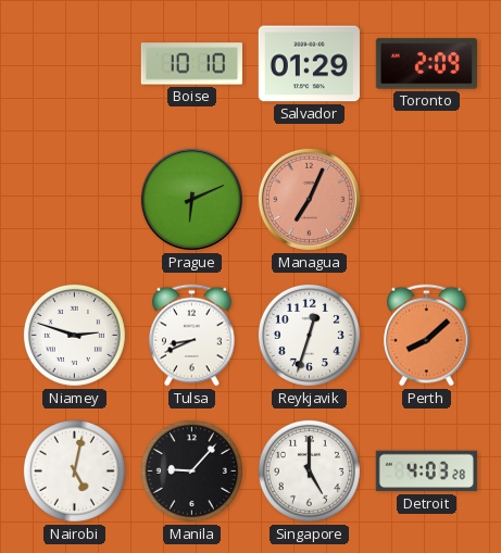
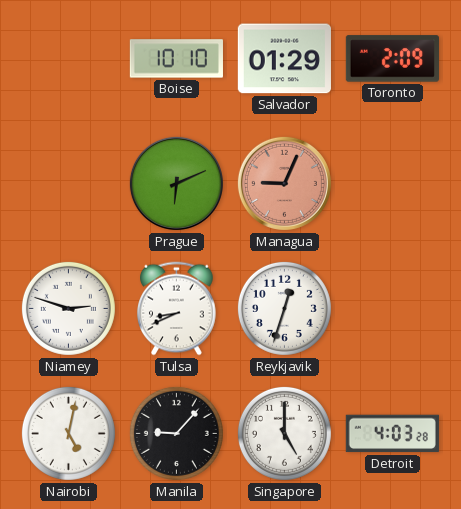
Managua: 7:04 -> 9:04
Perth: 8:08 -> none
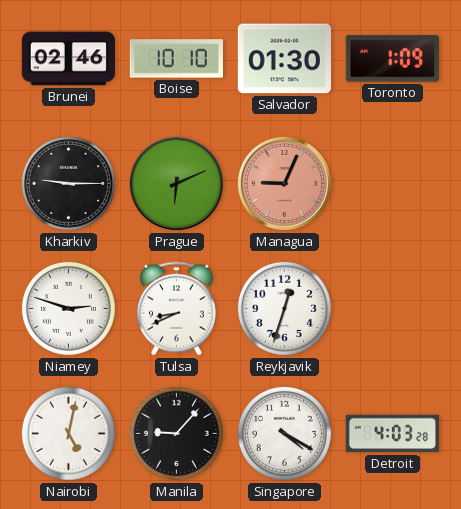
Brunei: none -> 02:46
Salvador: 01:29 -> 01:30
Toronto: 2:09 -> 1:09
Kharkiv: none -> 9:15
Singapore: 5:00 -> 4:20
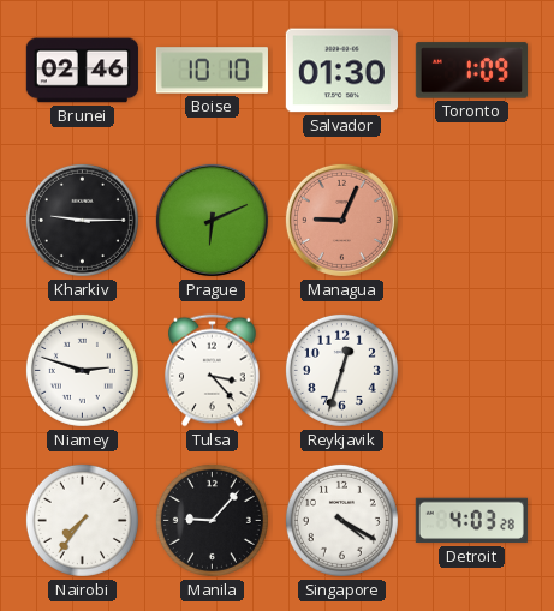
Tulsa: 8:41 -> 3:23
Nairobi: 5:02 -> 7:36
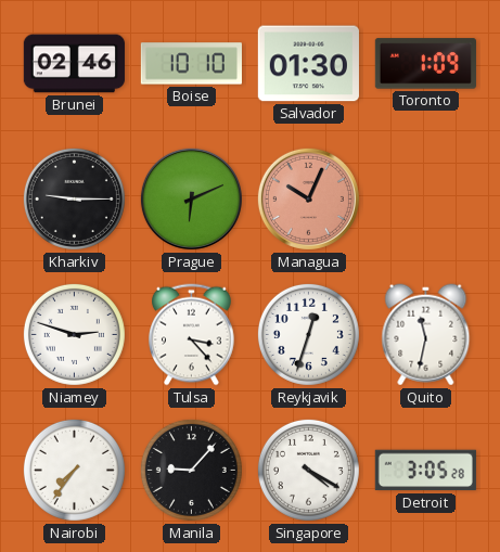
Managua: 9:04 -> 10:04
Quito: none -> 11:32
Detroit: 4:03 -> 3:05
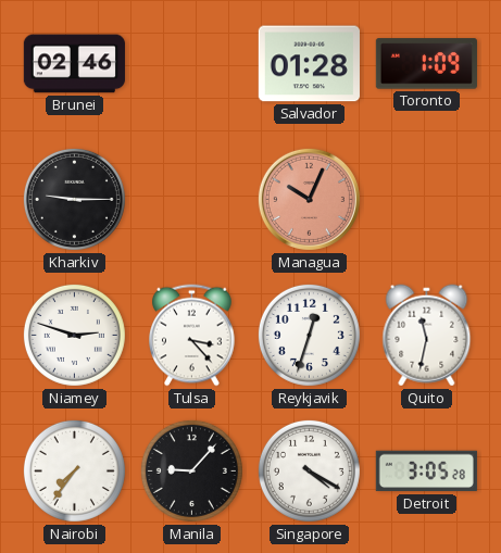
Boise: 10:10 -> none
Salvador: 01:30 -> 01:28
Prague: 6:11 -> none
